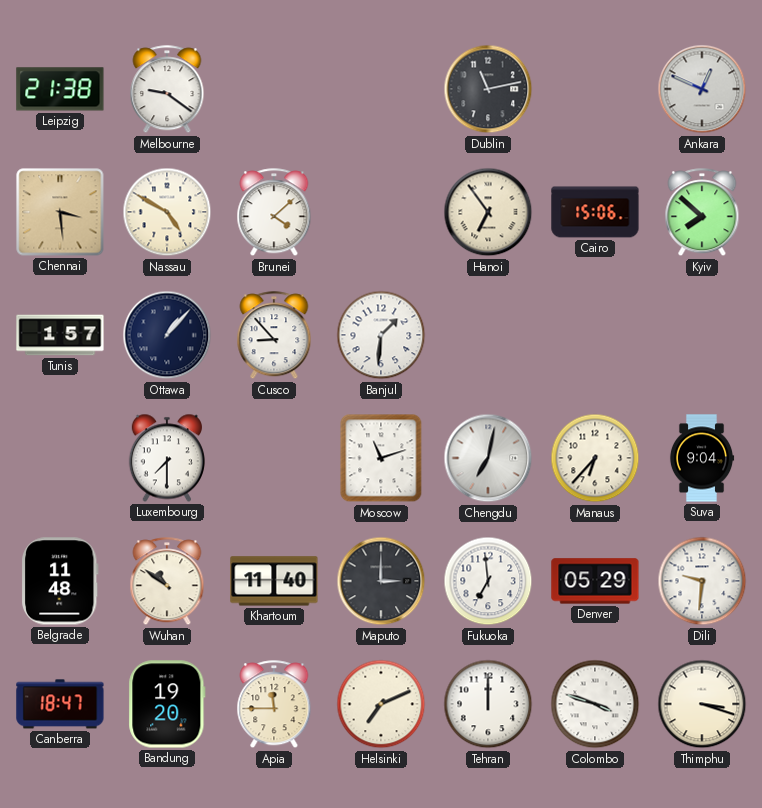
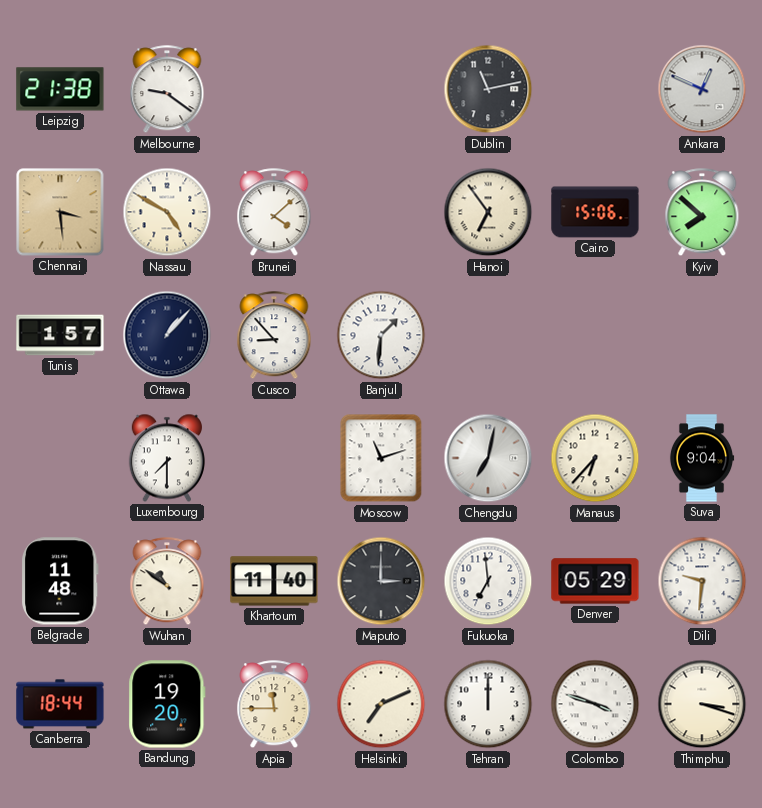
Canberra: 18:47 -> 18:44
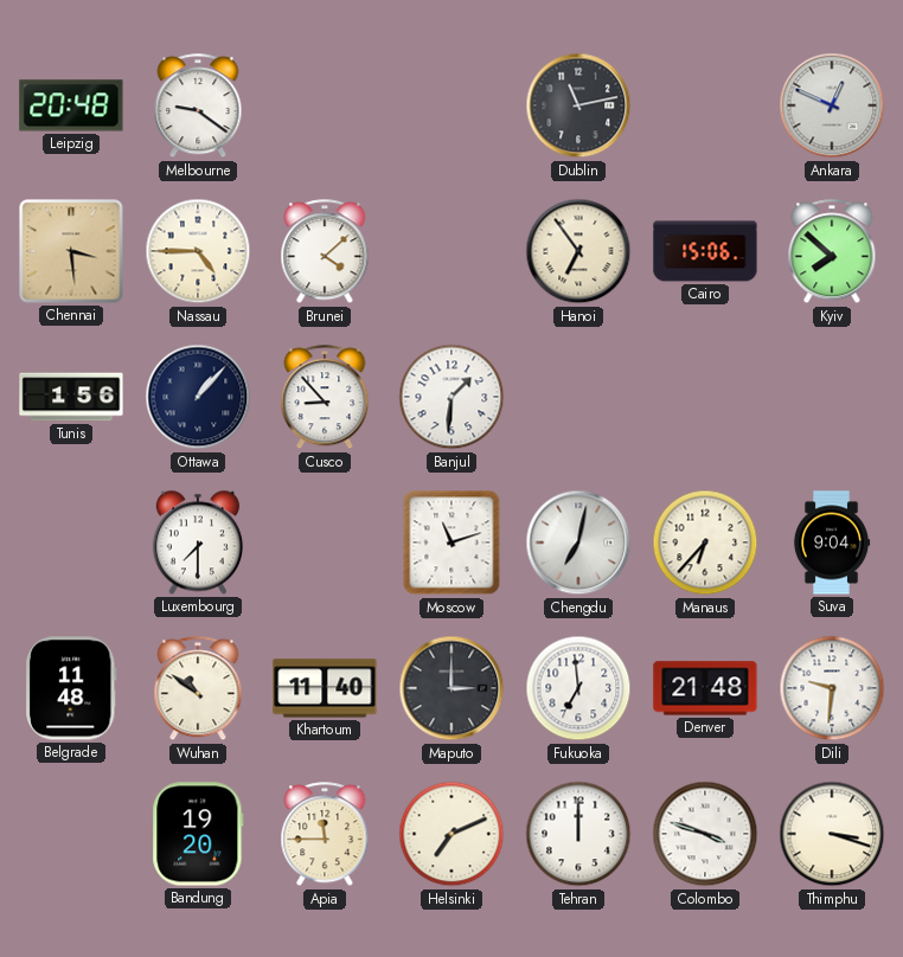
Leipzig: 21:38 -> 20:48
Nassau: 4:50 -> 4:45
Tunis: 1:57 -> 1:56
Denver: 05:29 -> 21:48
Canberra: 18:44 -> none
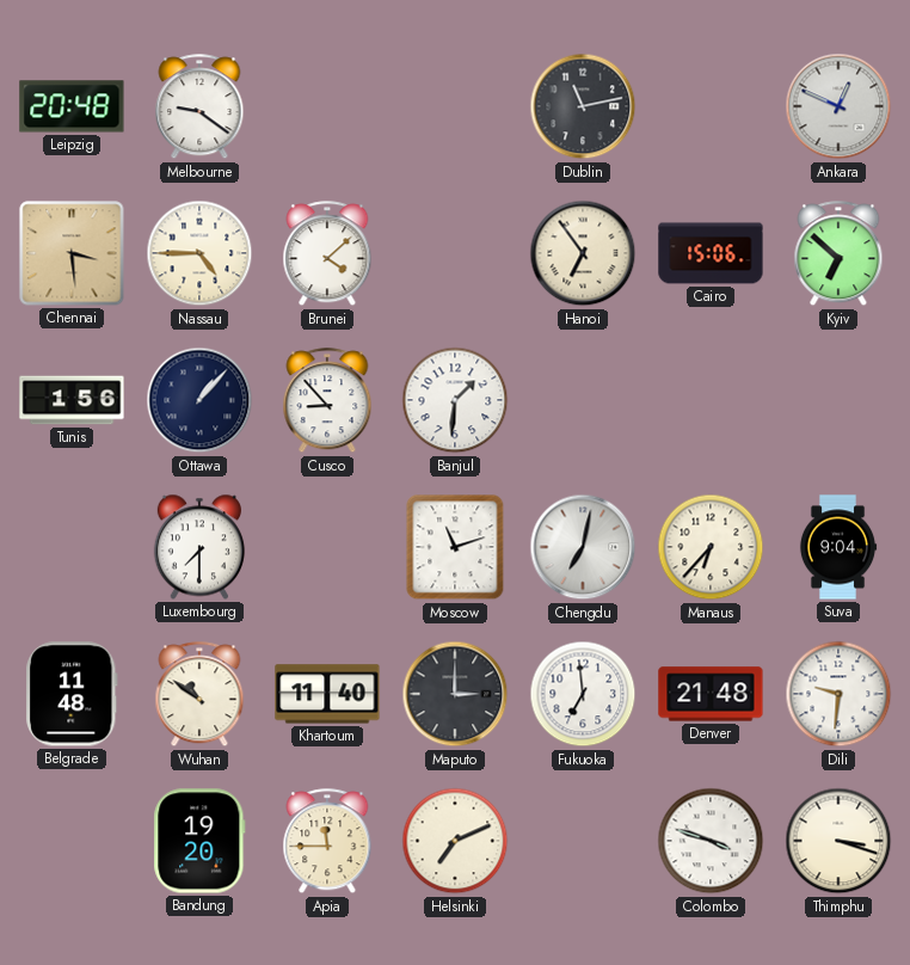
Kyiv: 7:52 -> 6:52
Tehran: 12:00 -> none
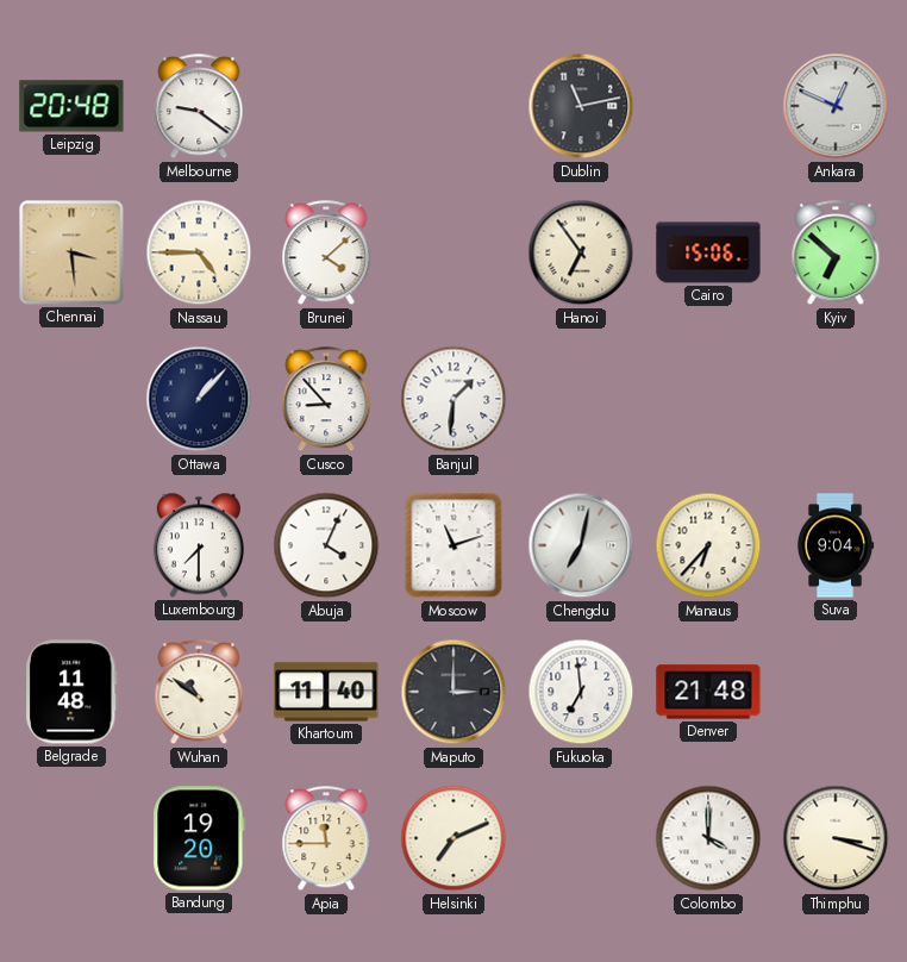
Tunis: 1:56 -> none
Abuja: none -> 4:04
Dili: 9:31 -> none
Colombo: 3:48 -> 4:00
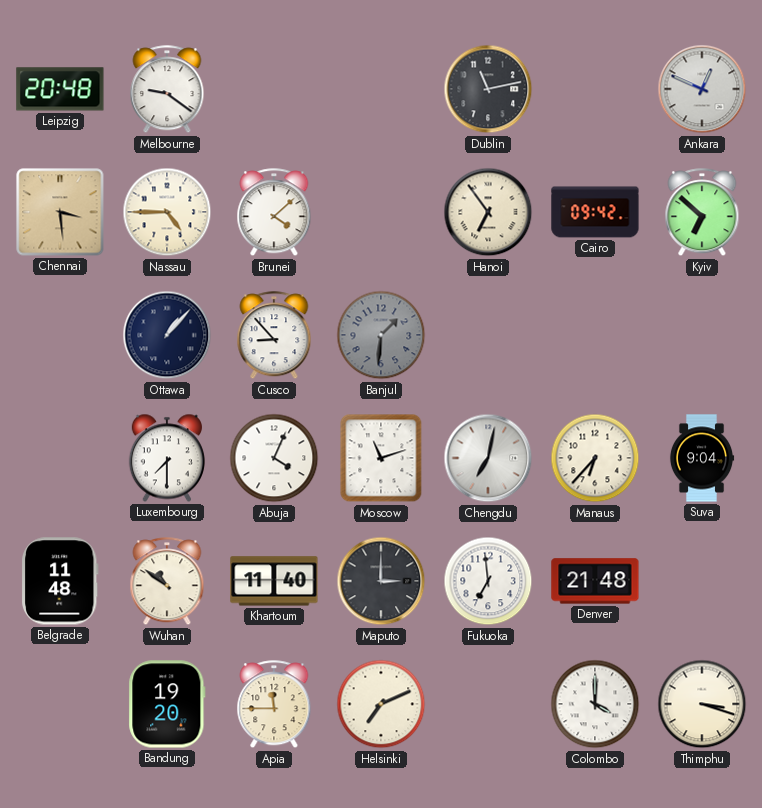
Cairo: 15:06 -> 09:42
Banjul dial: white -> grey
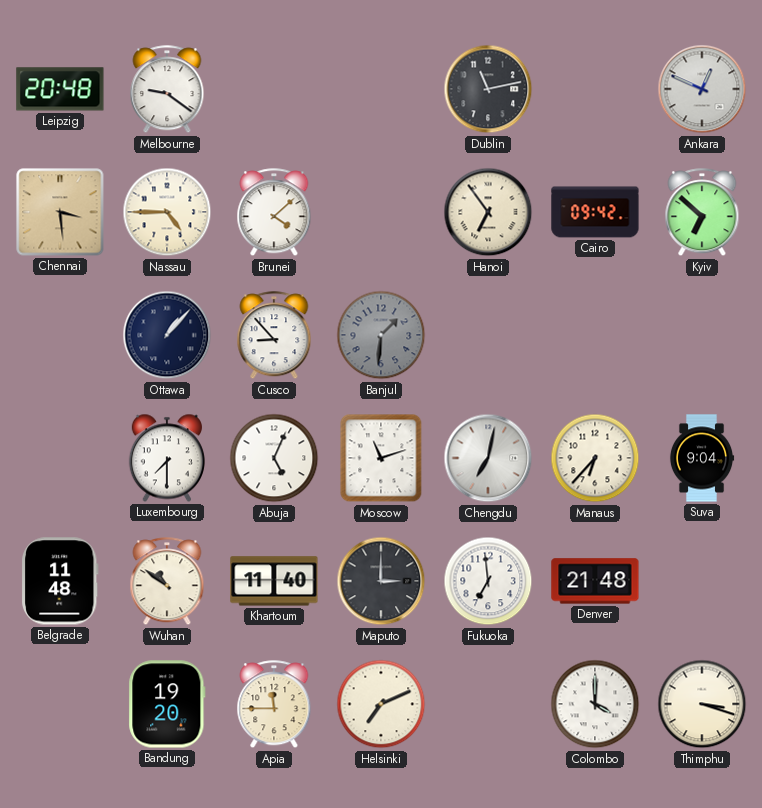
Abuja: 4:04 -> 5:04
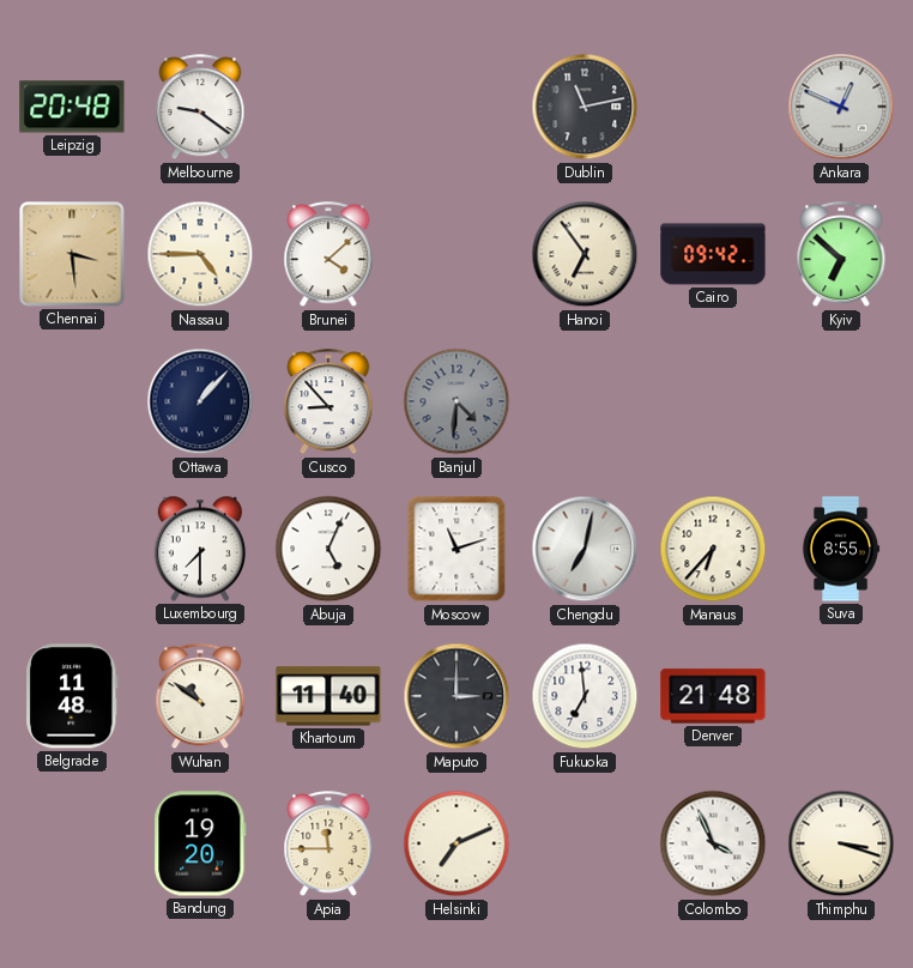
Banjul: 1:31 -> 4:31
Suva: 9:04 -> 8:55
Colombo: 4:00 -> 3:56
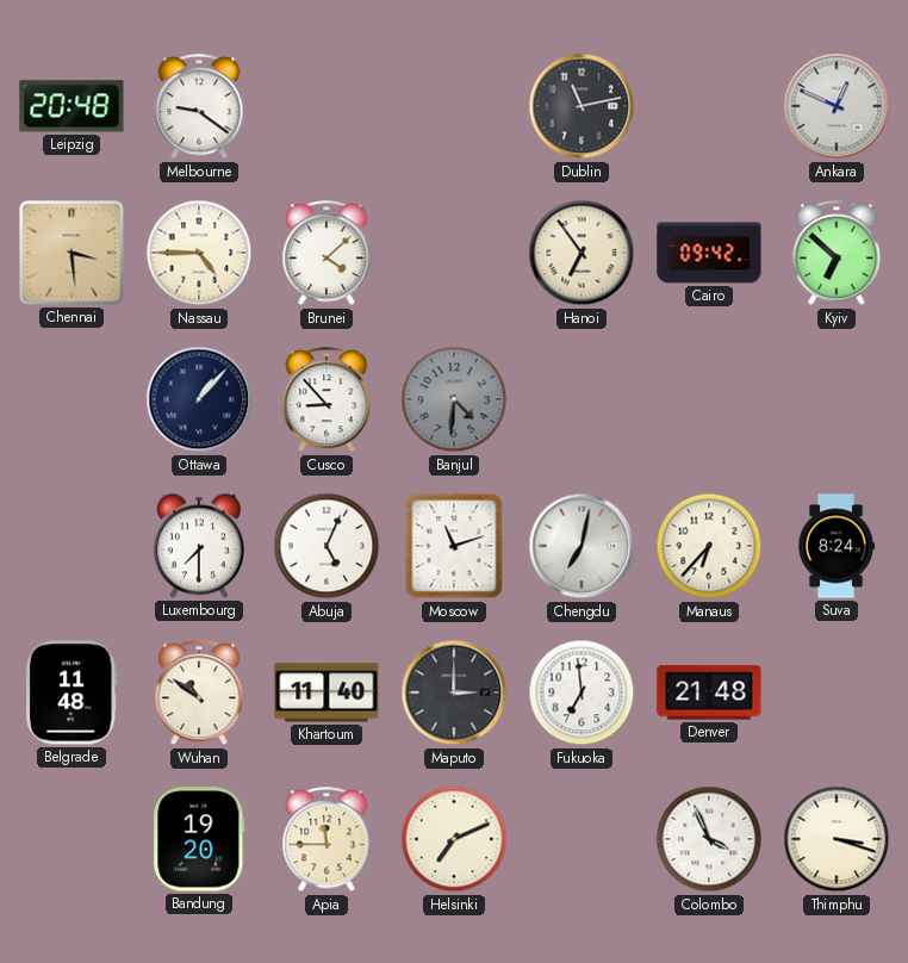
Suva: 8:55 -> 8:24
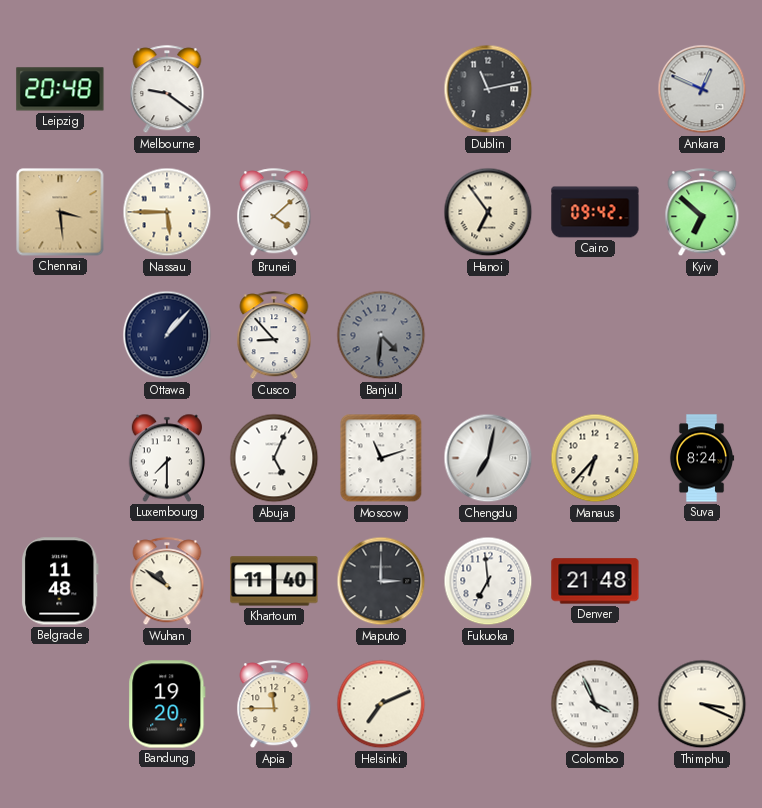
Nassau: 4:45 -> 5:45
Thimphu: 3:18 -> 3:19
